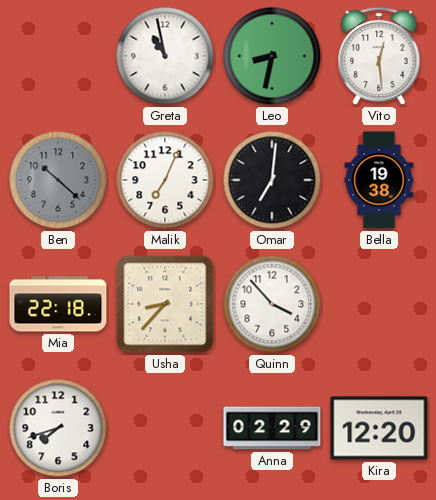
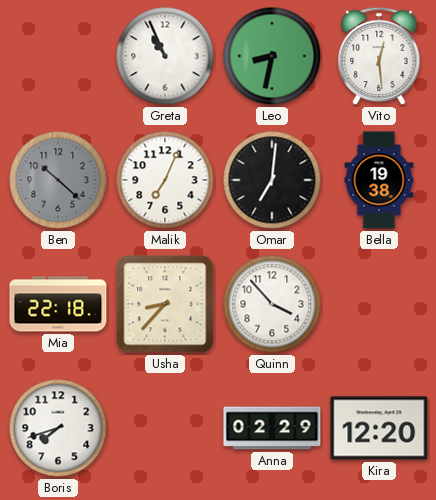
Greta: 10:58 -> 10:56
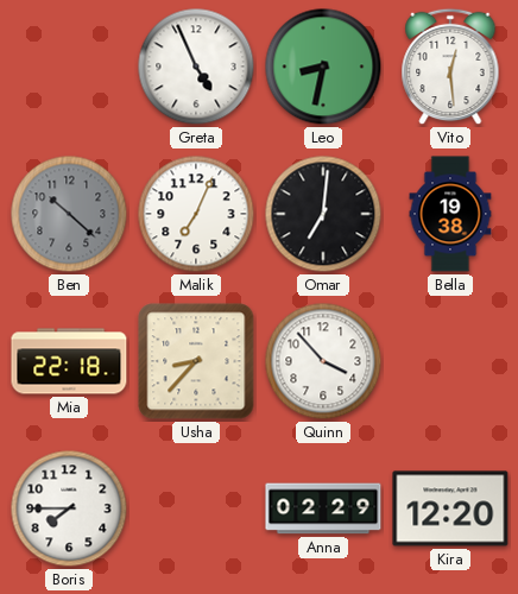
Greta: 10:56 -> 4:56
Boris: 7:42 -> 7:45
